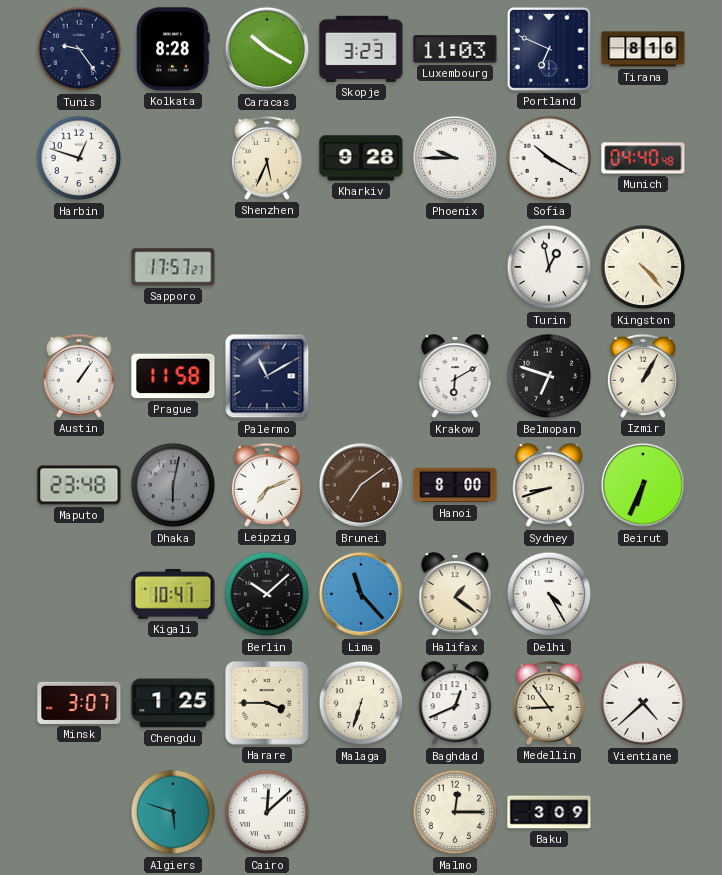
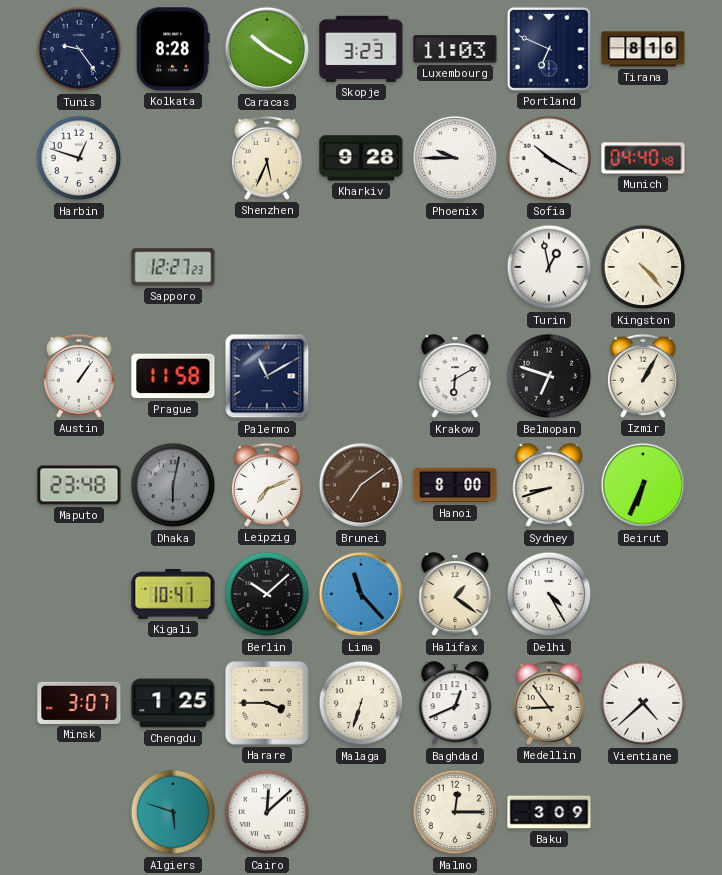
Sapporo: 17:57 -> 12:27
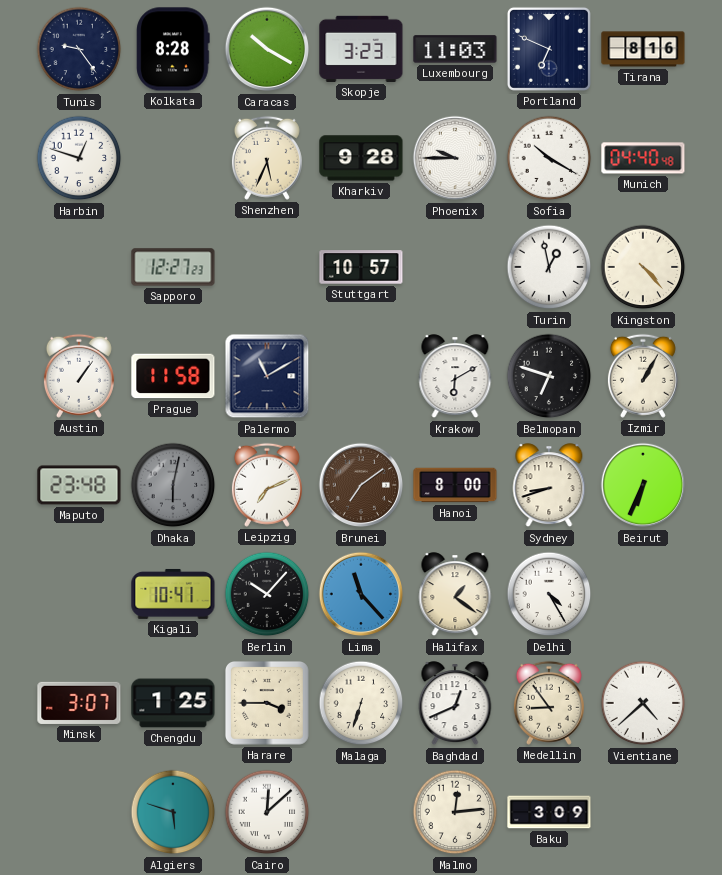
Stuttgart: none -> 10:57
Berlin: 10:08 -> 10:07
Malmo: 12:15 -> 12:14
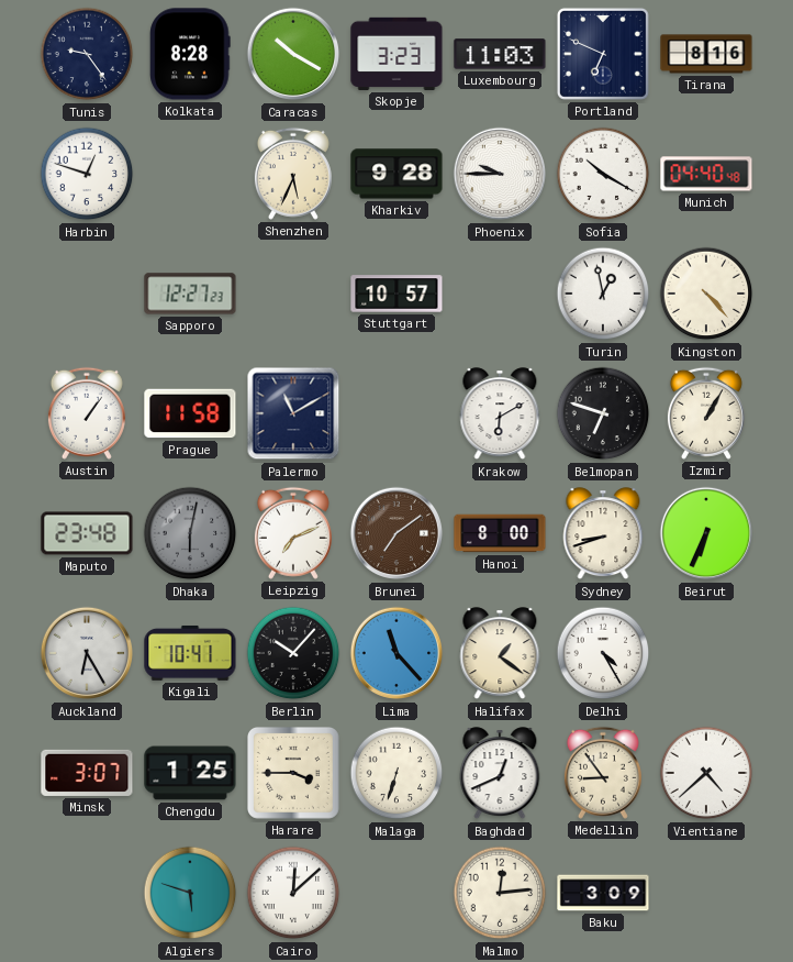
Auckland: none -> 6:25
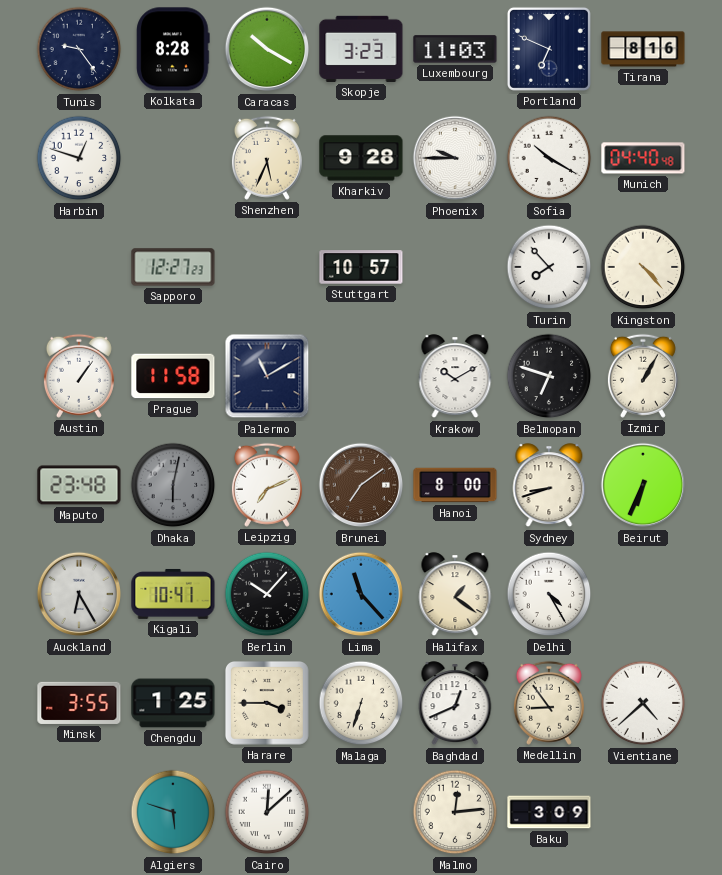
Turin: 12:58 -> 7:53
Krakow: 6:10 -> 10:10
Minsk: 3:07 -> 3:55
